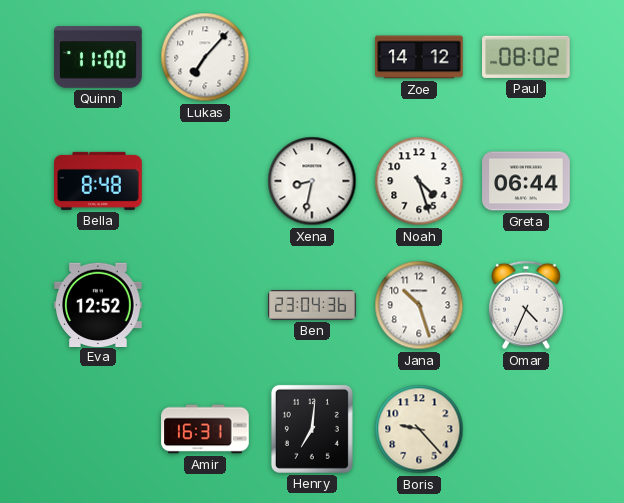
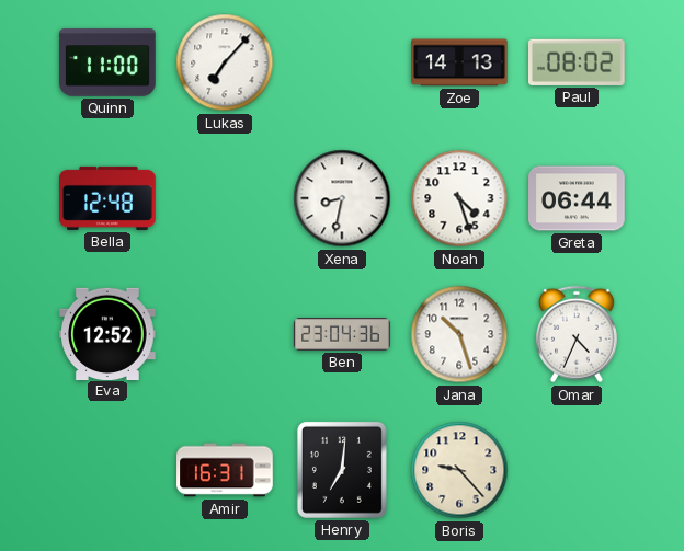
Zoe: 14:12 -> 14:13
Bella: 8:48 -> 12:48
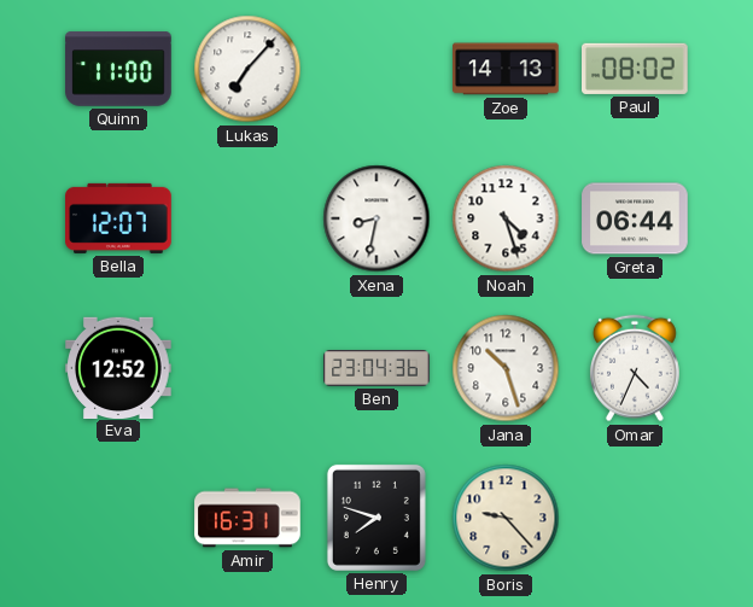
Bella: 12:48 -> 12:07
Henry: 7:01 -> 7:48
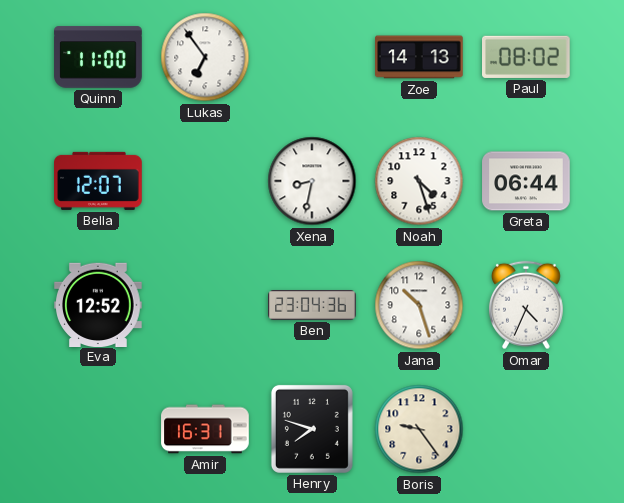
Lukas: 7:07 -> 6:54
Boris: 9:23 -> 9:24
